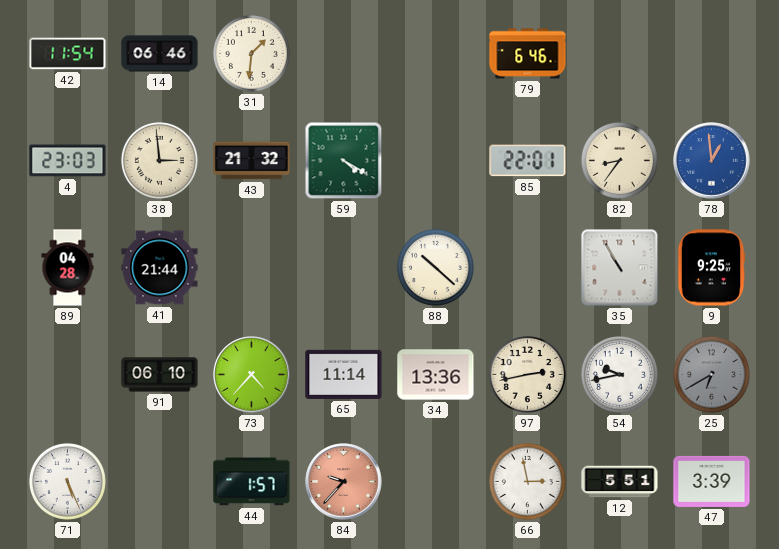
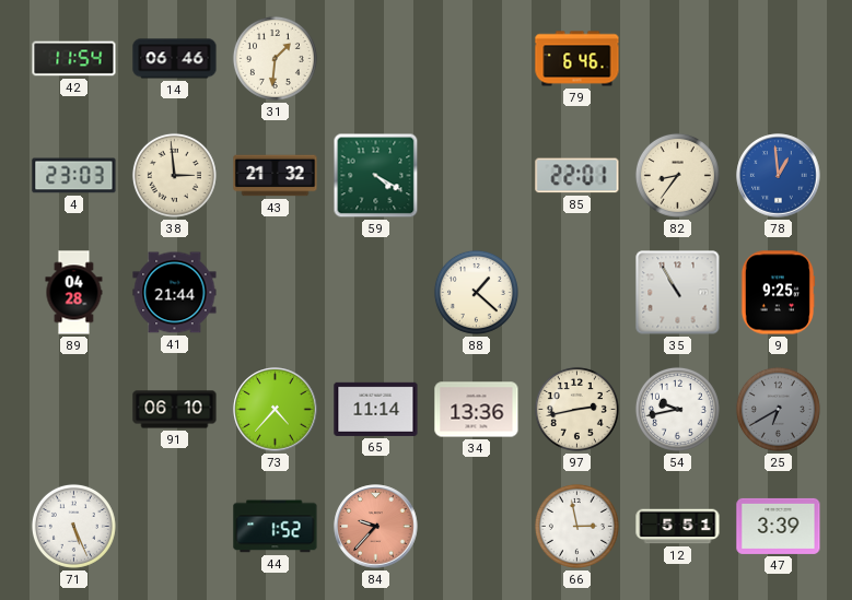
88: 10:22 -> 1:22
44: 1:57 -> 1:52
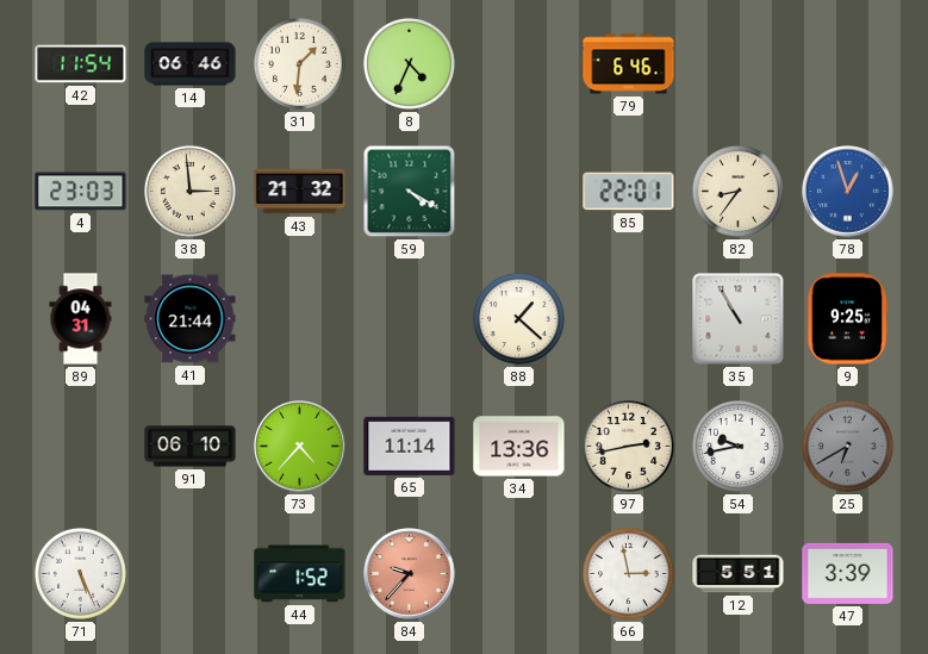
8: none -> 4:34
78: 12:59 -> 12:57
89: 04:28 -> 04:31
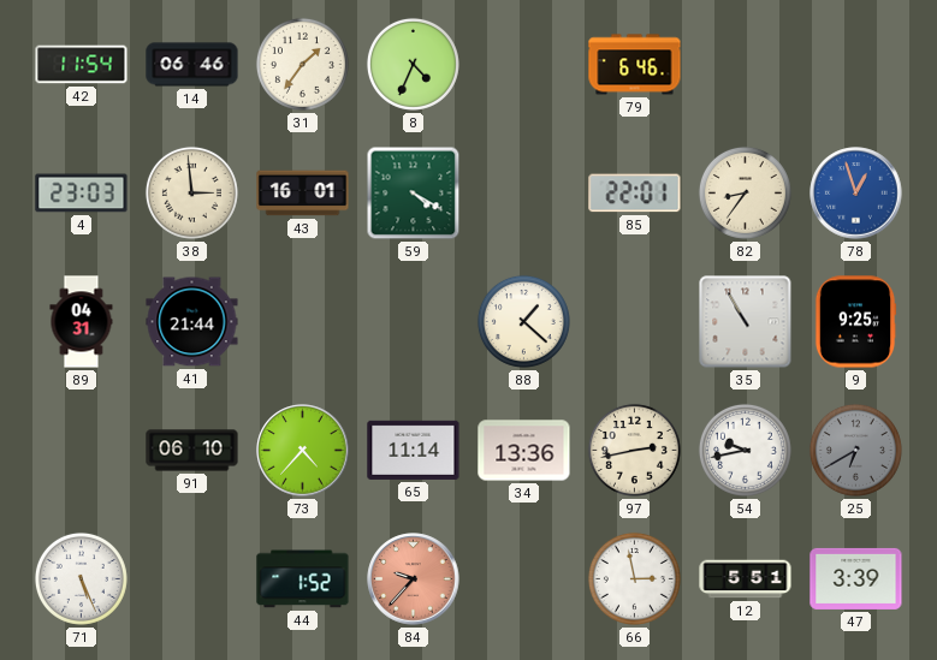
31: 1:31 -> 1:36
43: 21:32 -> 16:01
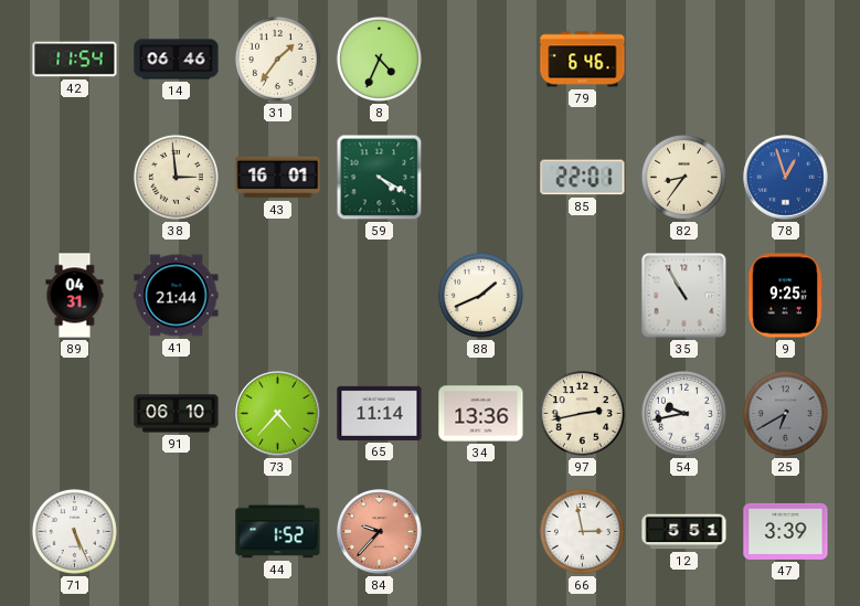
4: 23:03 -> none
88: 1:22 -> 1:41
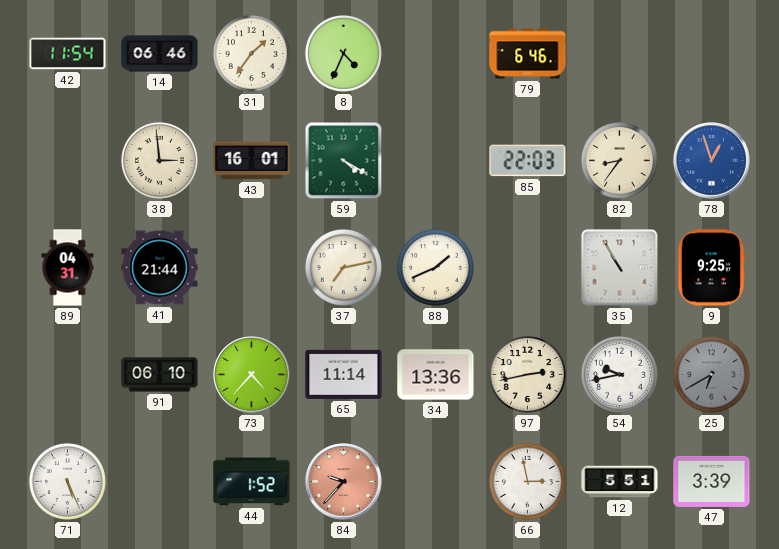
85: 22:01 -> 22:03
37: none -> 7:13
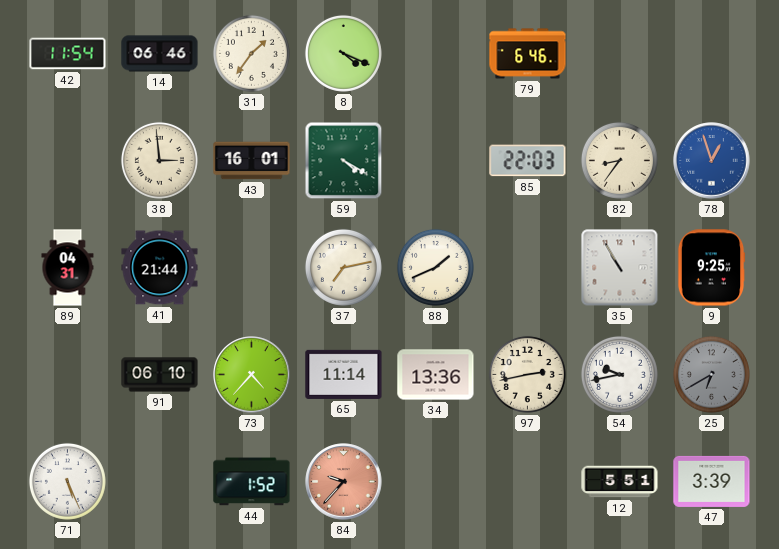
8: 4:34 -> 4:19
66: 2:58 -> none
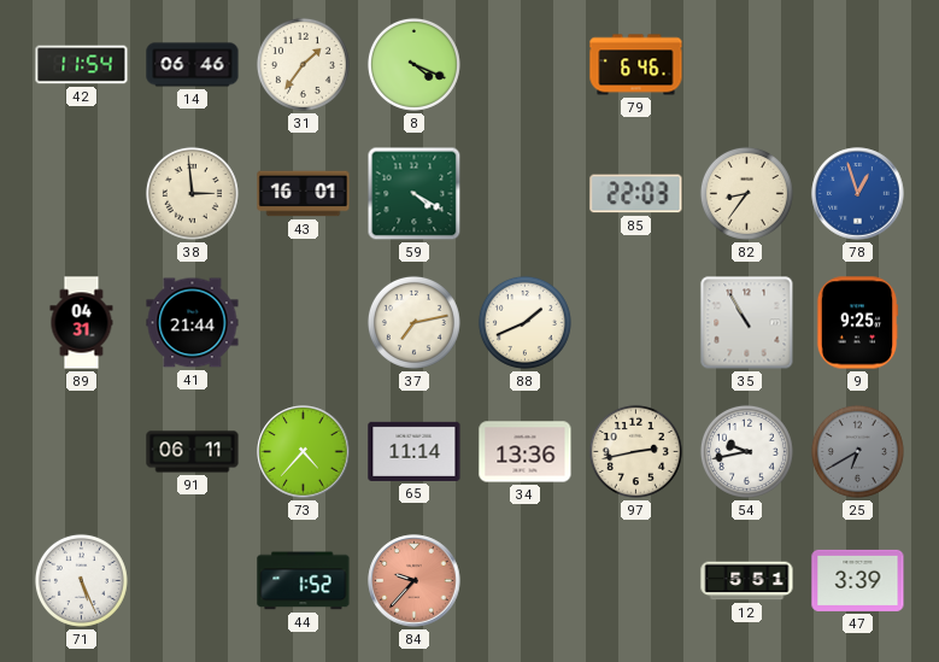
91: 06:10 -> 06:11
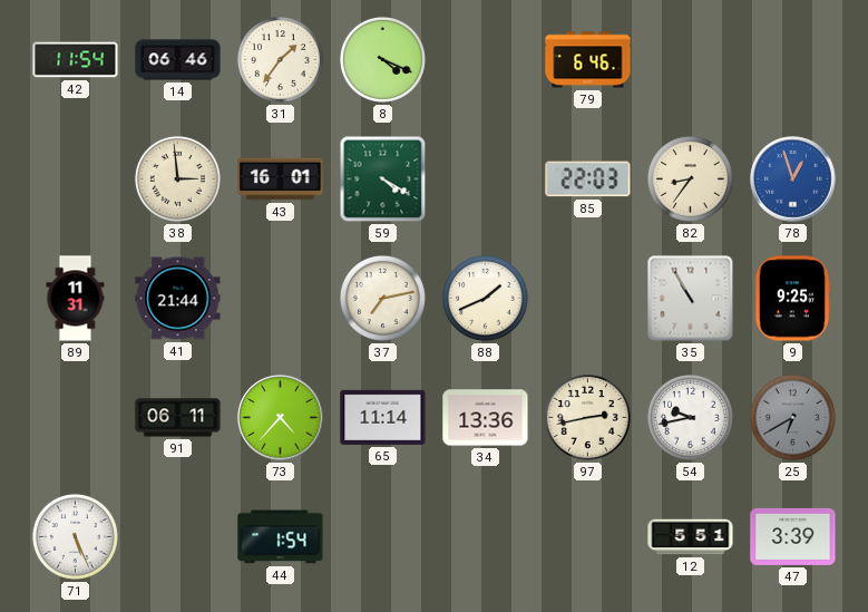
89: 04:31 -> 11:31
44: 1:52 -> 1:54
84: 9:37 -> none
